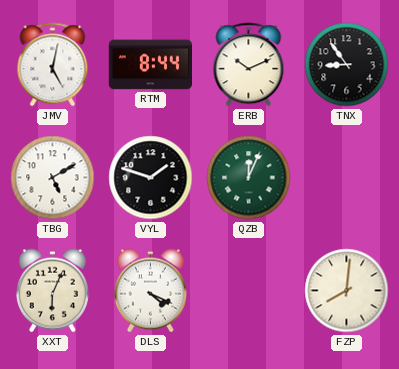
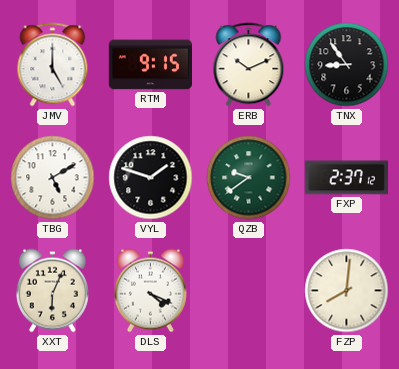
JMV: 5:02 -> 5:00
RTM: 8:44 -> 9:15
QZB: 12:04 -> 9:39
FXP: none -> 2:37
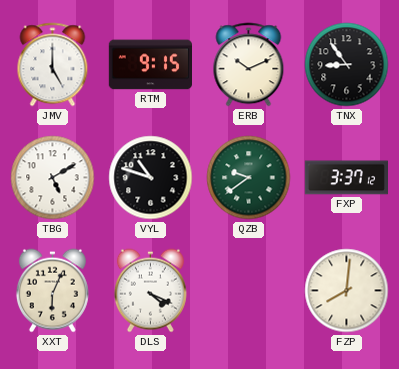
VYL: 1:48 -> 10:48
FXP: 2:37 -> 3:37
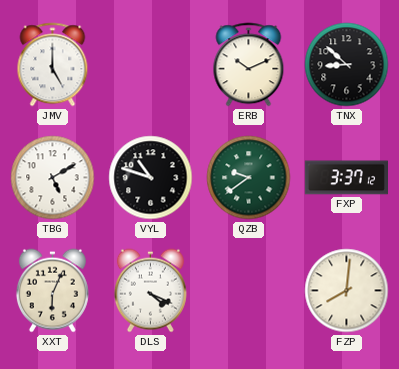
RTM: 9:15 -> none
TNX: 8:54 -> 8:52
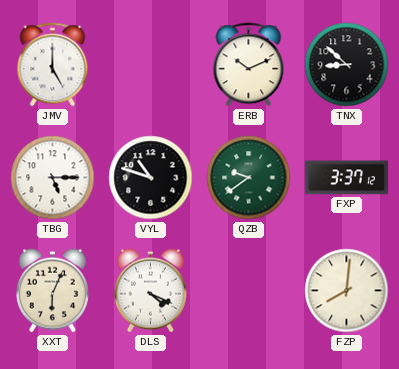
TBG: 5:10 -> 5:15
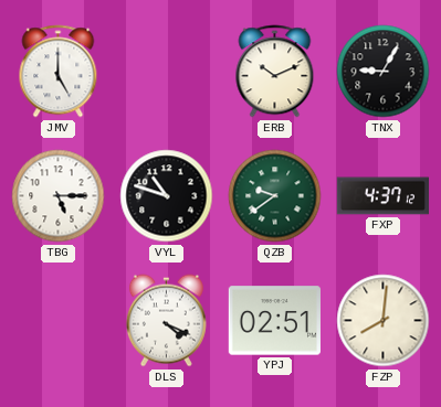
TNX: 8:52 -> 9:05
FXP: 3:37 -> 4:37
XXT: 6:04 -> none
YPJ: none -> 02:51
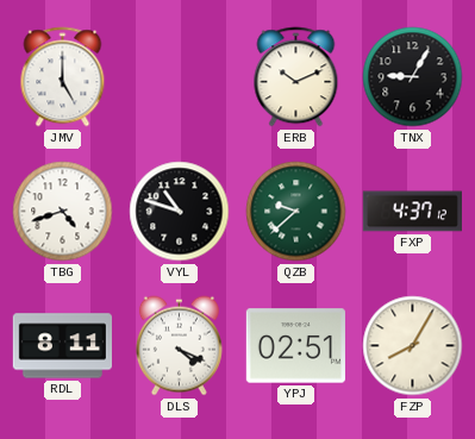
TBG: 5:15 -> 4:42
QZB: 9:39 -> 9:38
RDL: none -> 8:11
FZP: 8:01 -> 8:05
